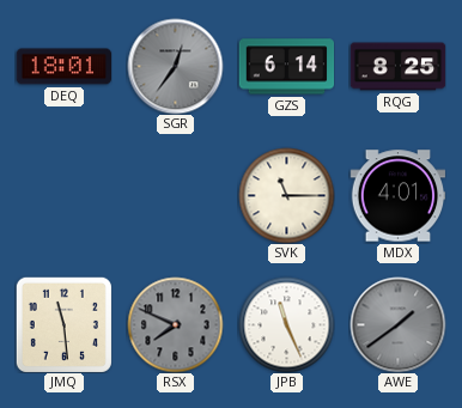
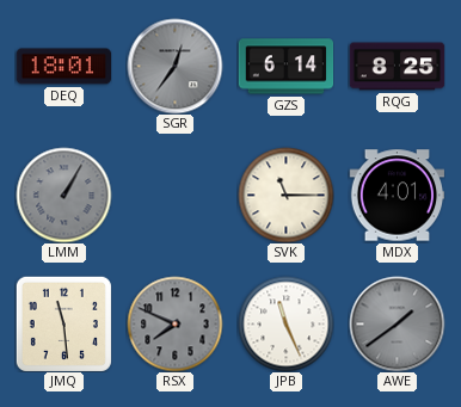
LMM: none -> 1:05
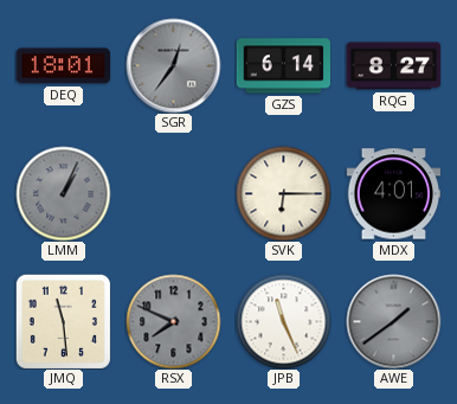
RQG: 8:25 -> 8:27
LMM: 1:05 -> 1:04
SVK: 11:15 -> 6:15
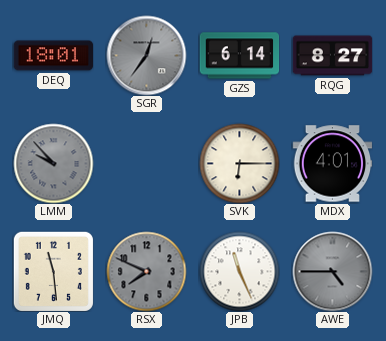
LMM: 1:04 -> 9:53
AWE: 1:39 -> 4:45
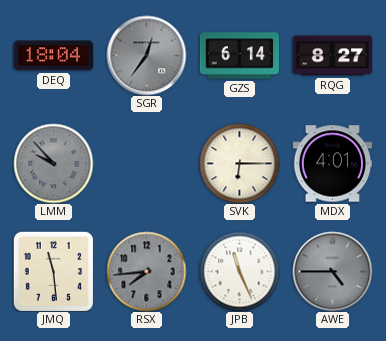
DEQ: 18:01 -> 18:04
RSX: 7:49 -> 7:44
